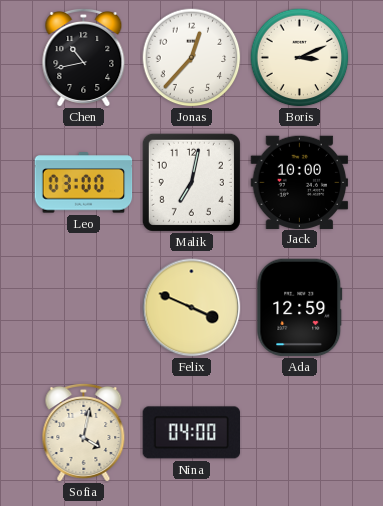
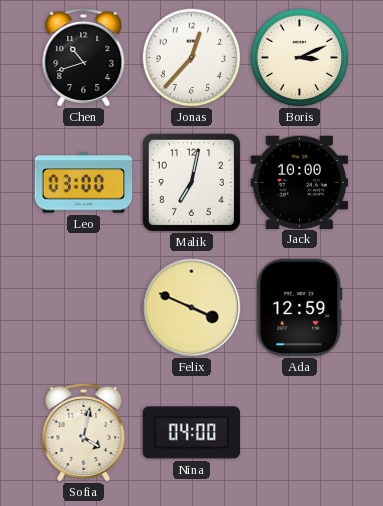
Chen: 10:43 -> 10:42
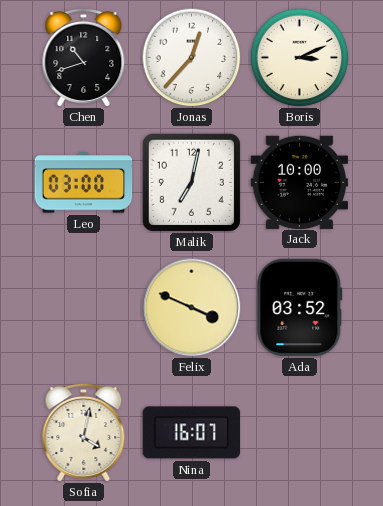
Ada: 12:59 -> 03:52
Nina: 04:00 -> 16:07
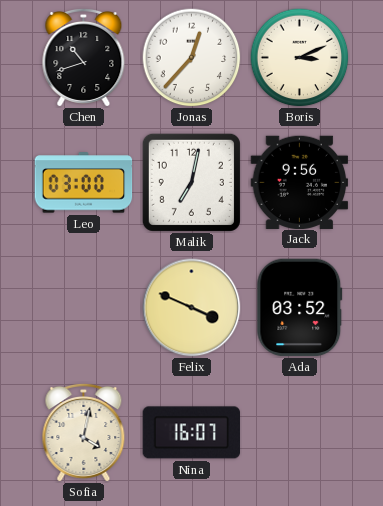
Jack: 10:00 -> 9:56
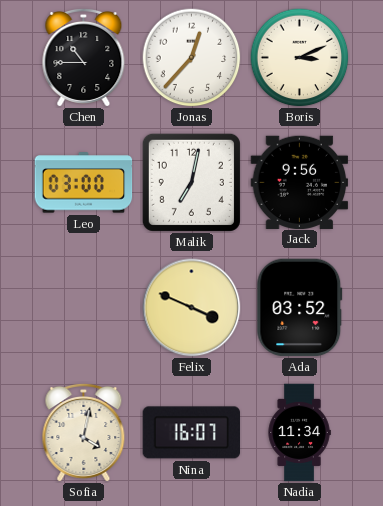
Chen: 10:42 -> 10:45
Nadia: none -> 11:34
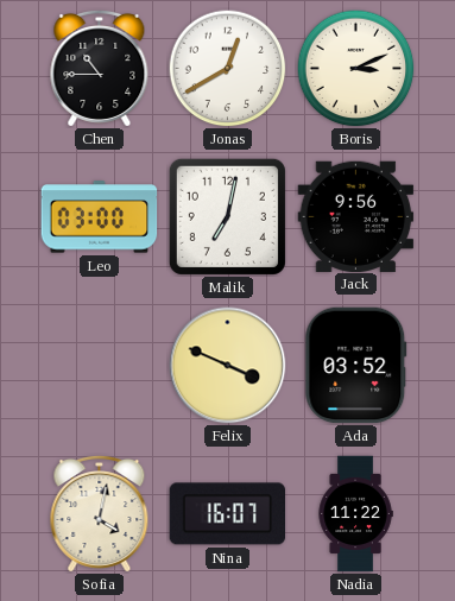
Jonas: 12:37 -> 12:40
Nadia: 11:34 -> 11:22
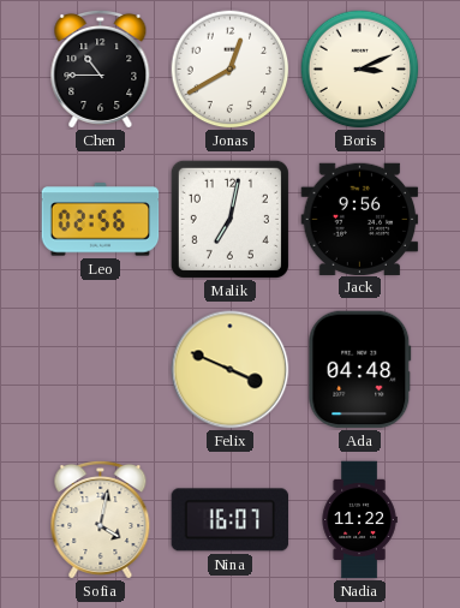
Leo: 03:00 -> 02:56
Ada: 03:52 -> 04:48
